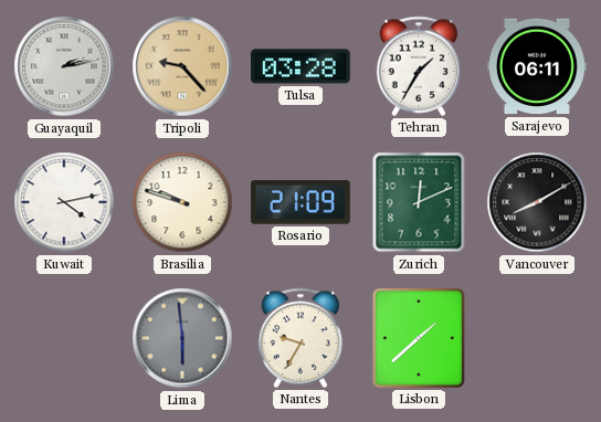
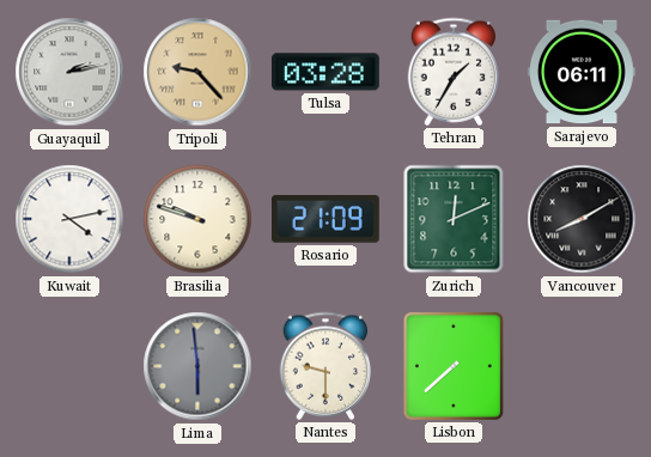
Nantes: 9:35 -> 9:30
Lisbon: 1:38 -> 7:38
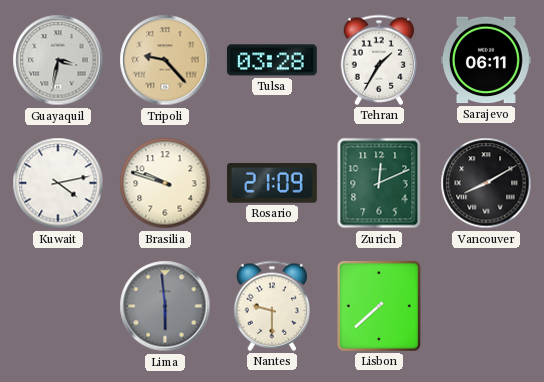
Guayaquil: 2:13 -> 3:32
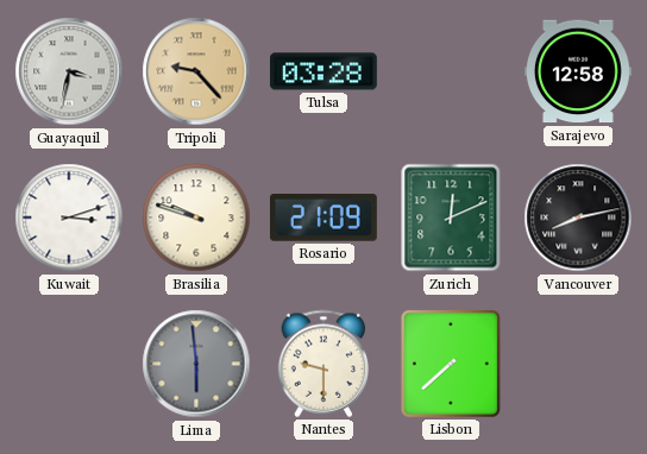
Tehran: 1:35 -> none
Sarajevo: 06:11 -> 12:58
Kuwait: 4:13 -> 3:12
Vancouver: 8:10 -> 8:13
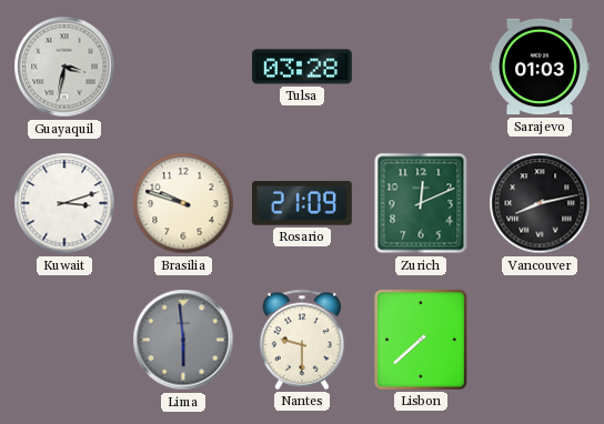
Tripoli: 9:23 -> none
Sarajevo: 12:58 -> 01:03
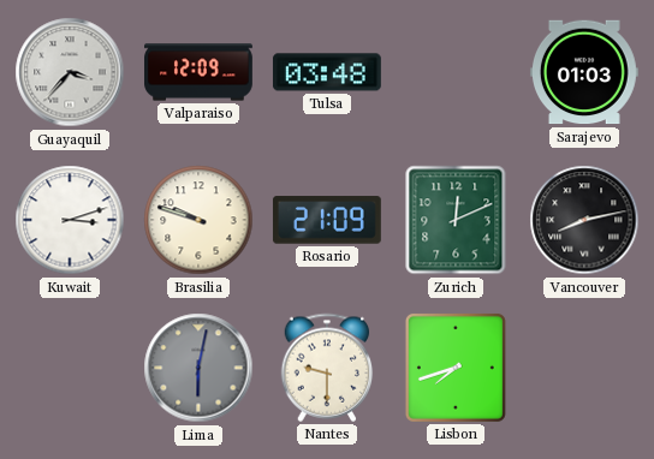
Guayaquil: 3:32 -> 3:37
Valparaiso: none -> 12:09
Tulsa: 03:28 -> 03:48
Lima: 5:59 -> 6:02
Lisbon: 7:38 -> 7:42
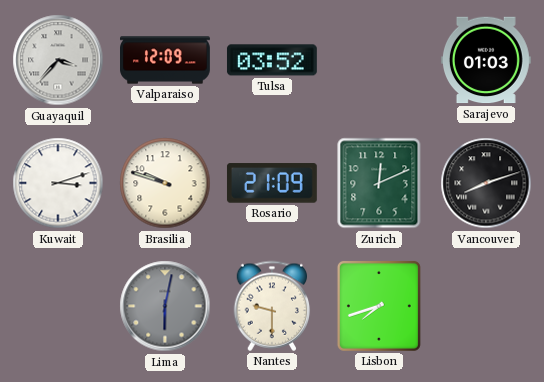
Tulsa: 03:48 -> 03:52
Vancouver: 8:13 -> 8:12
